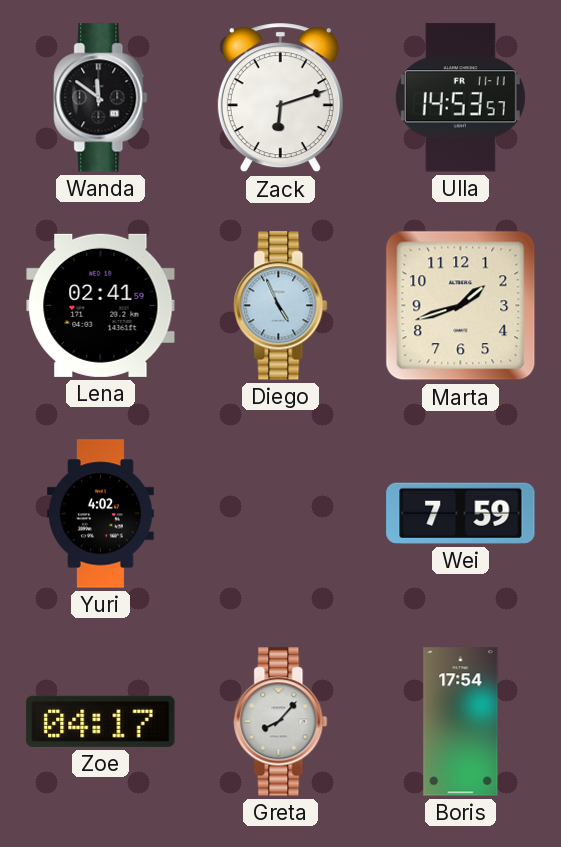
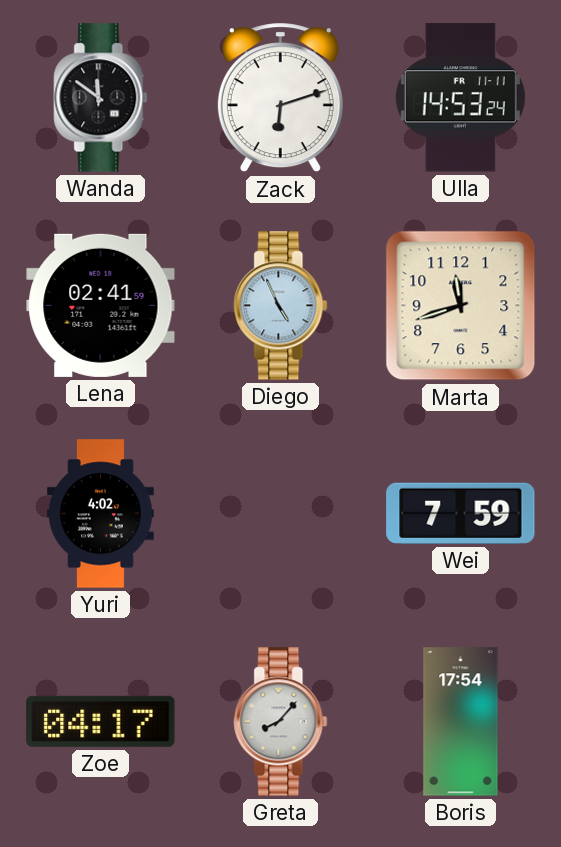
Ulla: 14:53:57 -> 14:53:24
Marta: 1:42 -> 11:42
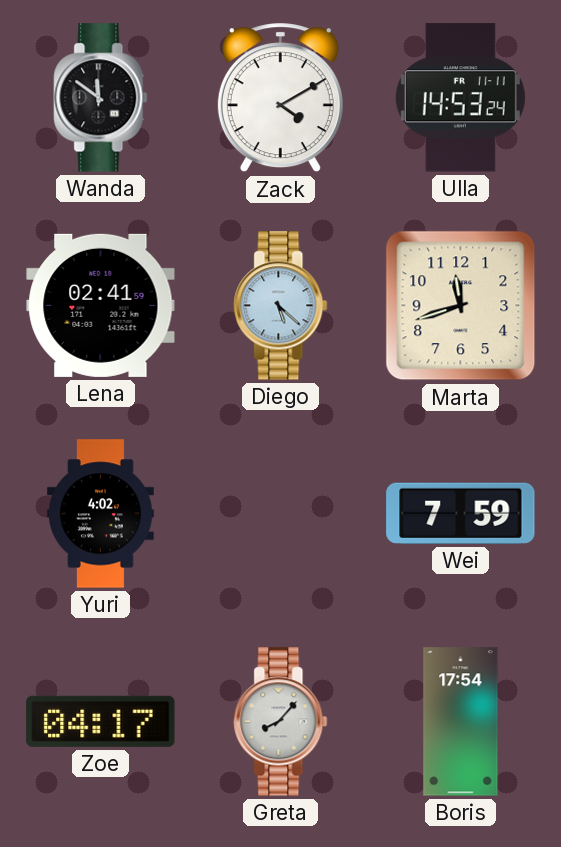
Zack: 6:12 -> 4:10
Diego: 4:56 -> 5:22
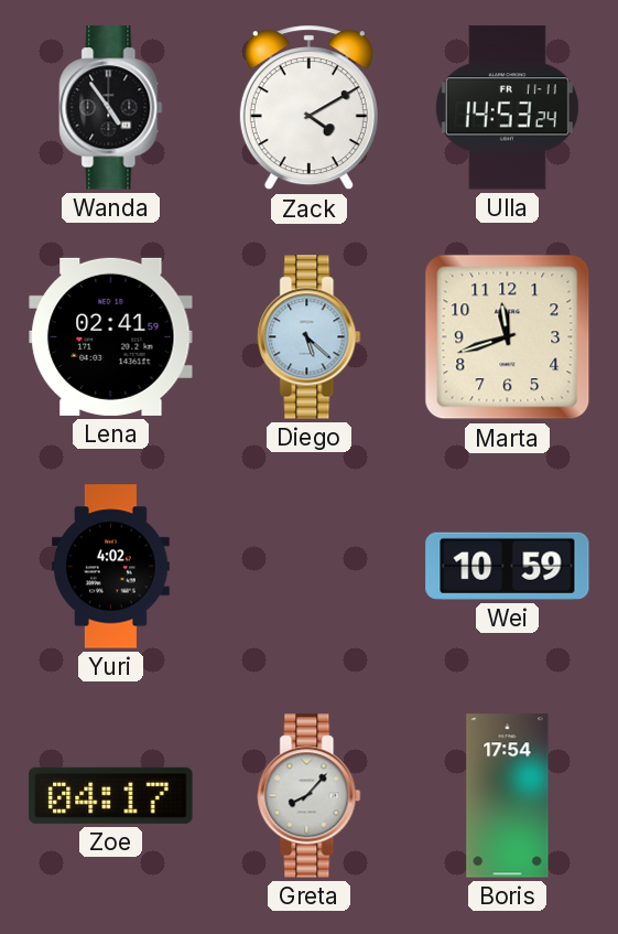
Wanda: 11:51 -> 4:54
Wei: 7:59 -> 10:59
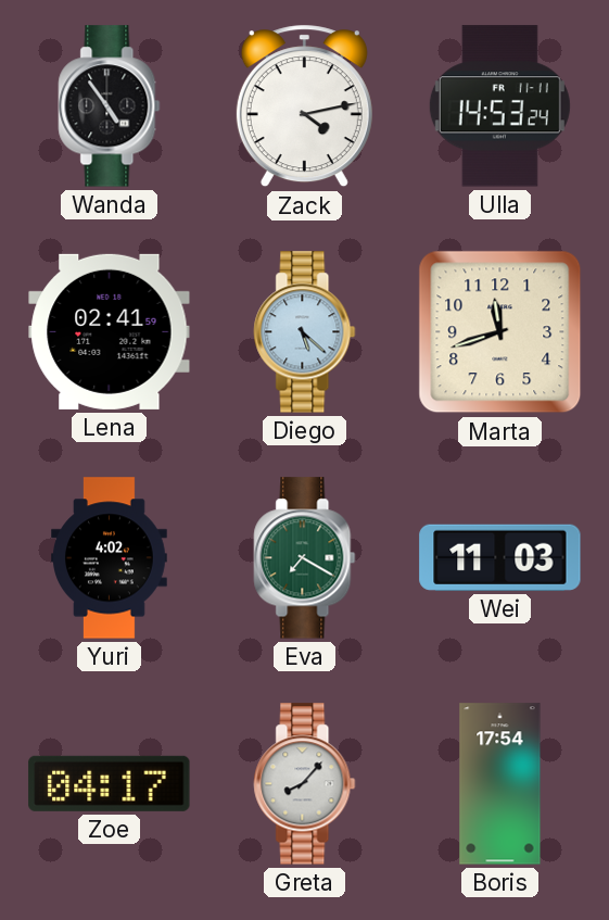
Zack: 4:10 -> 4:13
Eva: none -> 7:20
Wei: 10:59 -> 11:03
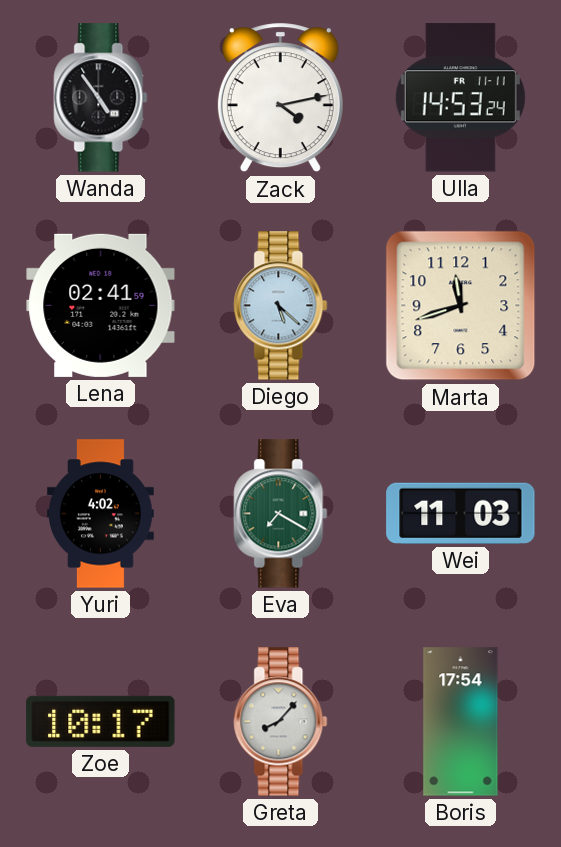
Zoe: 04:17 -> 10:17
